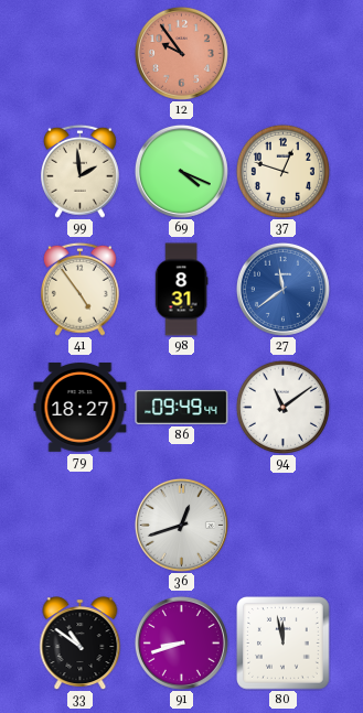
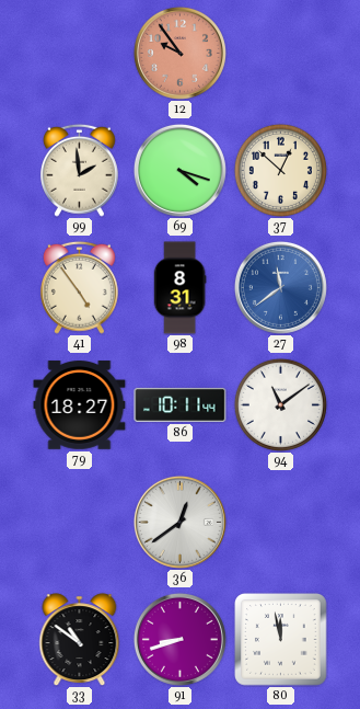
69: 4:19 -> 4:18
37: 12:48 -> 12:52
86: 09:49 -> 10:11
36: 12:42 -> 12:39
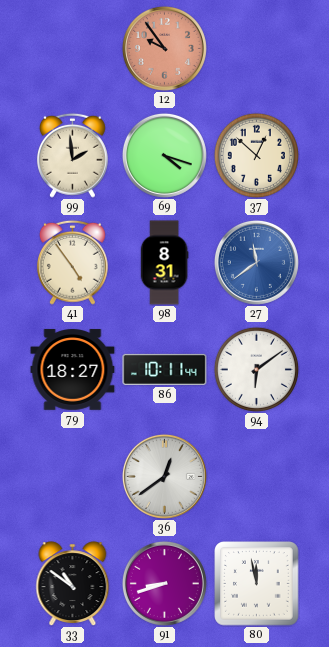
94: 11:09 -> 6:09
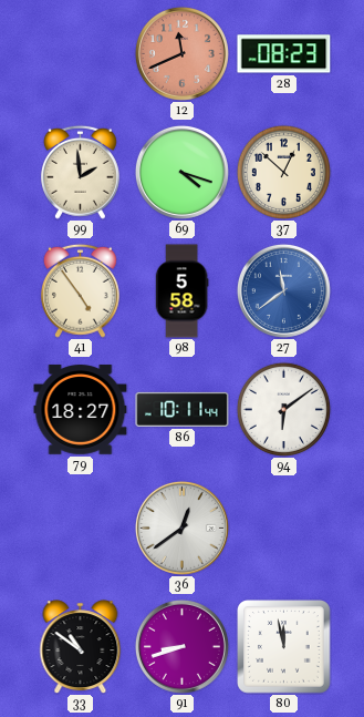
12: 9:54 -> 11:41
28: none -> 08:23
98: 8:31 -> 5:58
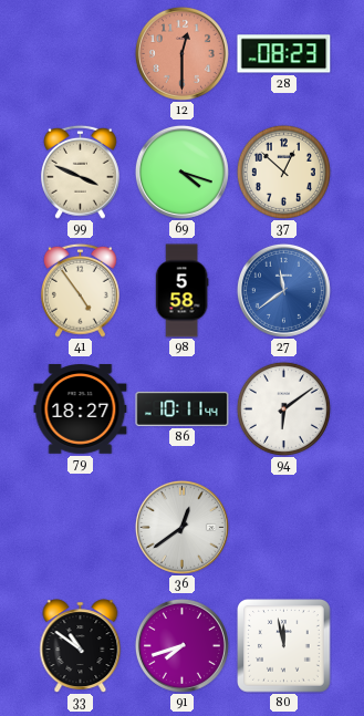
12: 11:41 -> 12:30
99: 1:59 -> 3:49
91: 8:42 -> 7:42
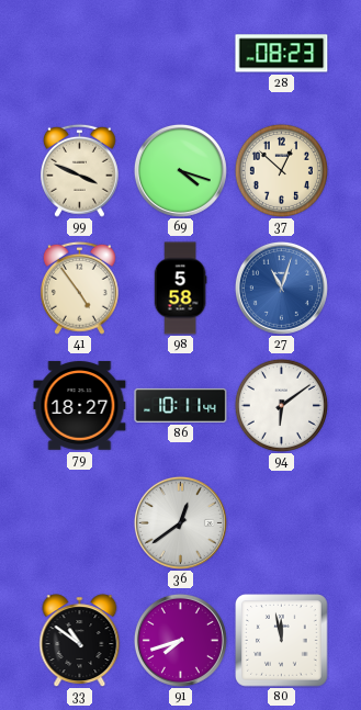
12: 12:30 -> none
27: 11:39 -> 11:03
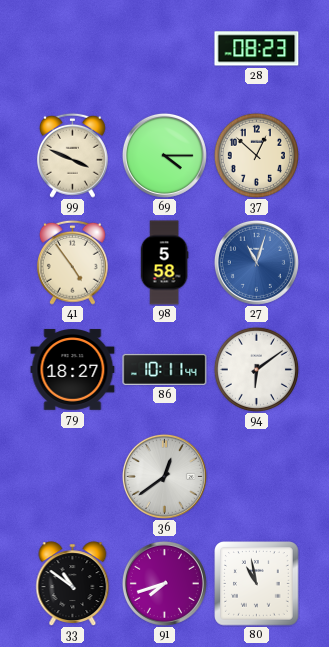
69: 4:18 -> 4:15
80: 11:58 -> 10:58
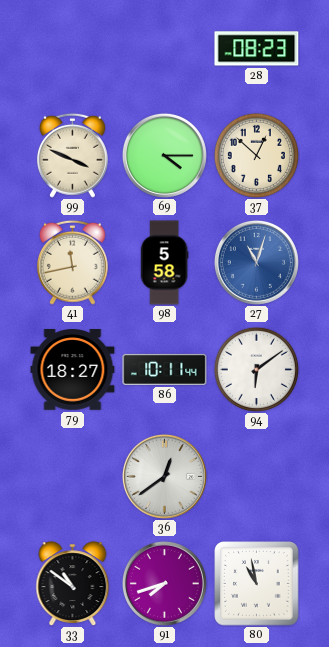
41: 4:54 -> 11:43
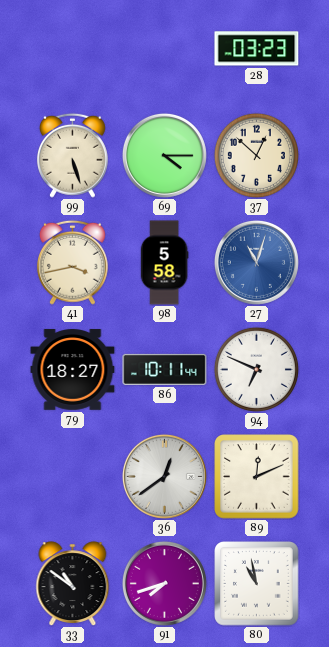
28: 08:23 -> 03:23
99: 3:49 -> 5:27
41: 11:43 -> 3:43
94: 6:09 -> 6:49
89: none -> 12:11
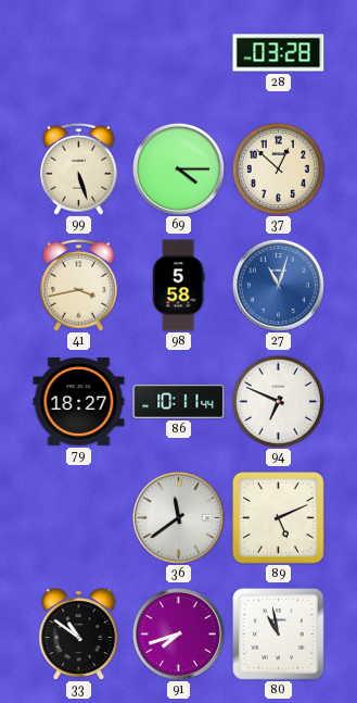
28: 03:23 -> 03:28
36: 12:39 -> 11:39
89: 12:11 -> 5:11
